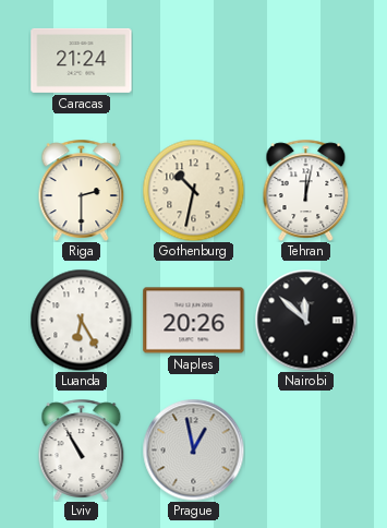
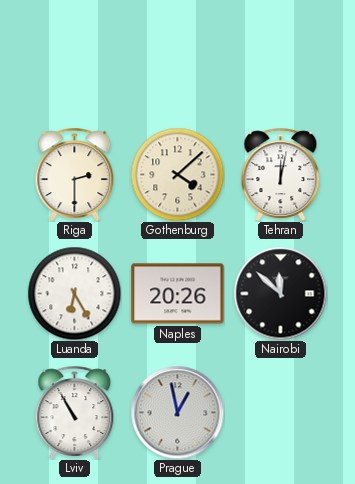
Caracas: 21:24 -> none
Gothenburg: 10:32 -> 4:08
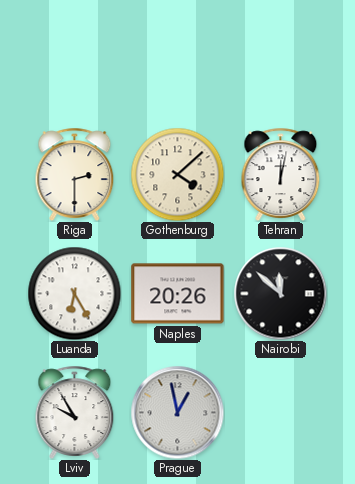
Lviv: 10:55 -> 9:55
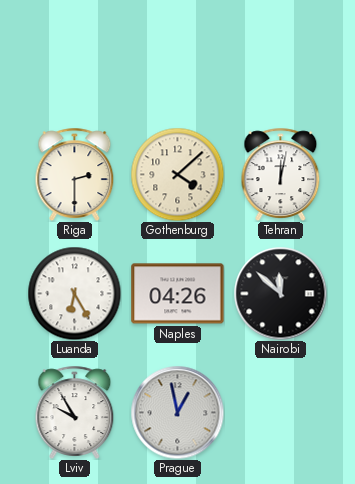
Naples: 20:26 -> 04:26
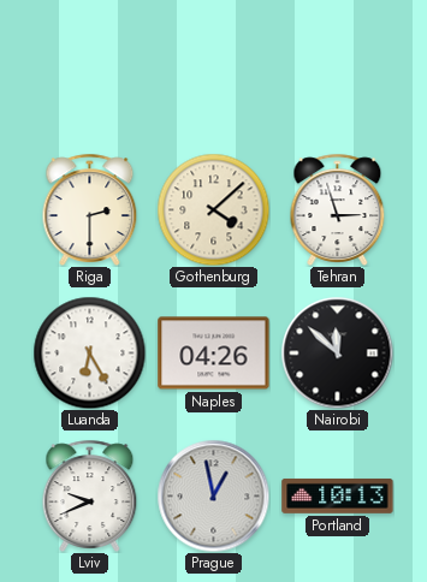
Tehran: 12:02 -> 2:57
Lviv: 9:55 -> 9:41
Portland: none -> 10:13
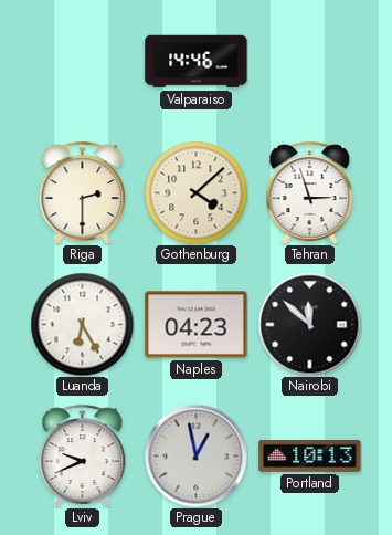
Valparaiso: none -> 14:46
Naples: 04:26 -> 04:23
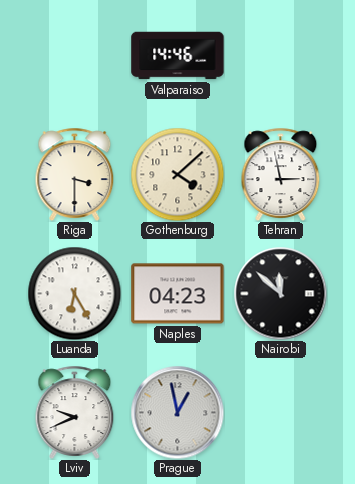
Riga: 2:30 -> 3:30
Tehran: 2:57 -> 2:58
Portland: 10:13 -> none
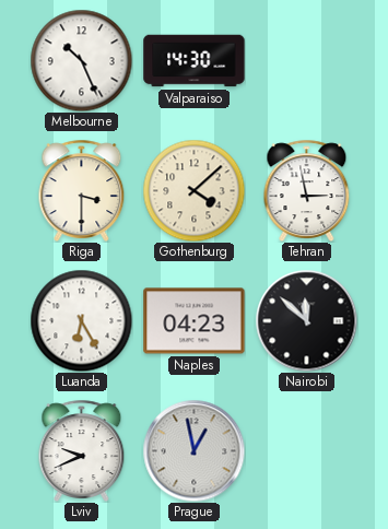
Melbourne: none -> 10:26
Valparaiso: 14:46 -> 14:30
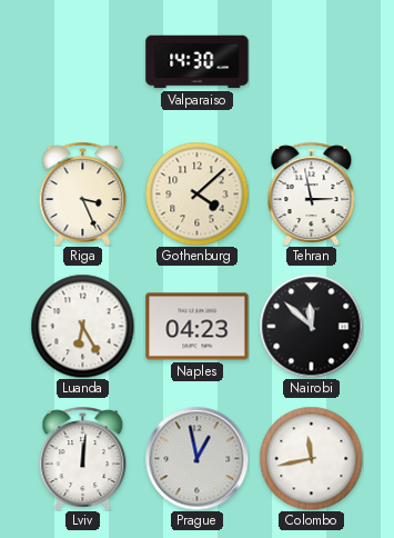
Melbourne: 10:26 -> none
Riga: 3:30 -> 3:26
Lviv: 9:41 -> 12:01
Colombo: none -> 11:43
